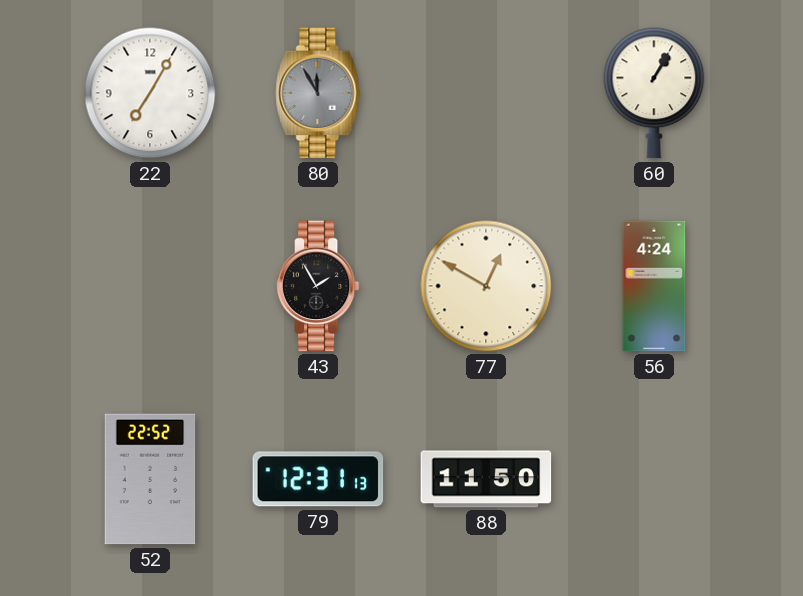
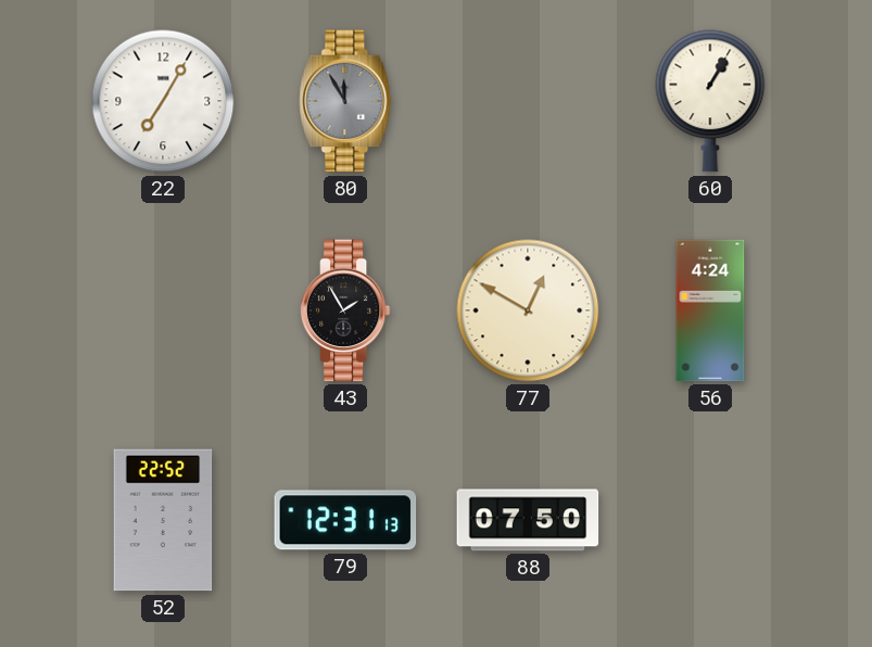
88: 11:50 -> 07:50
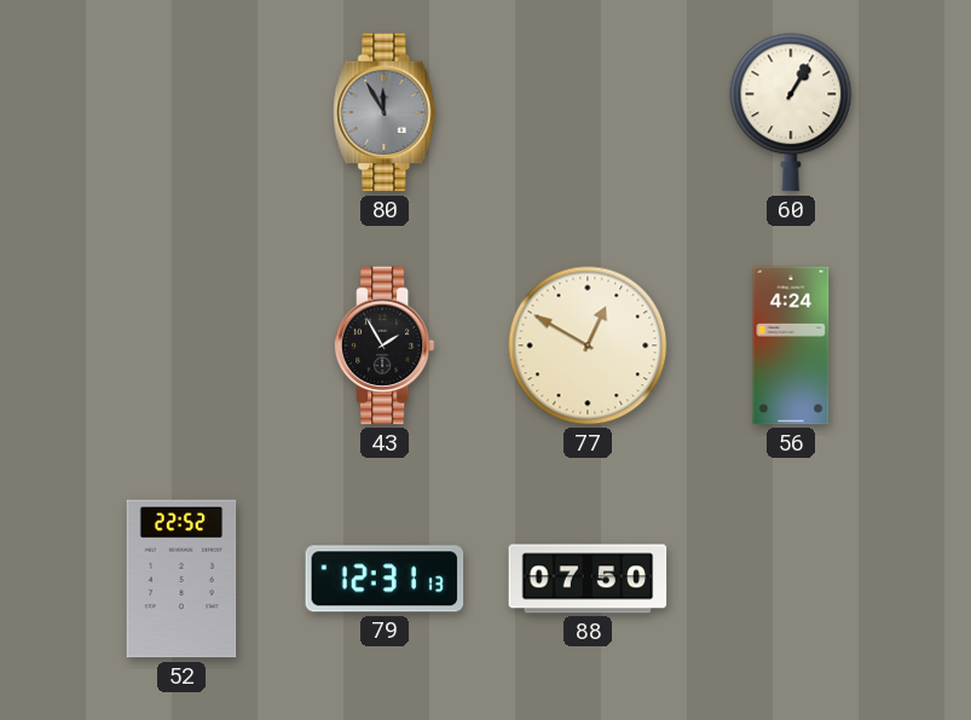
22: 7:05 -> none
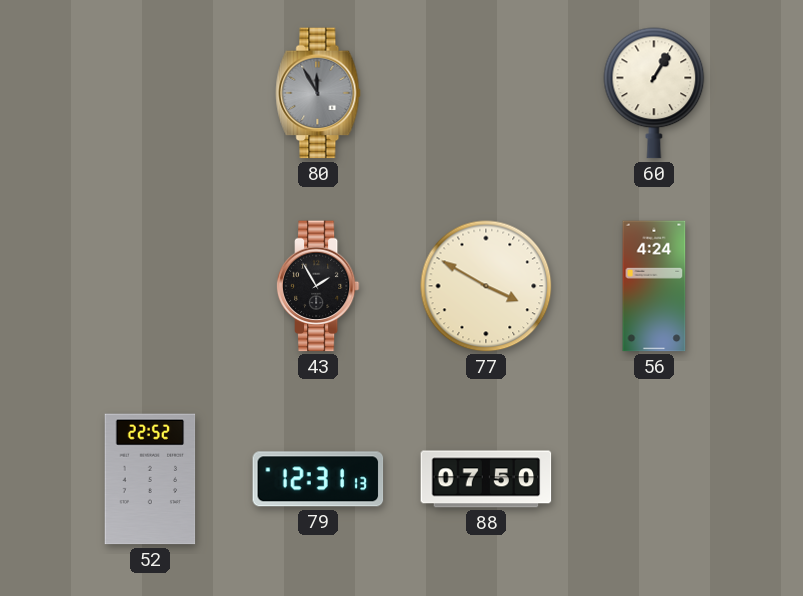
77: 12:50 -> 3:50
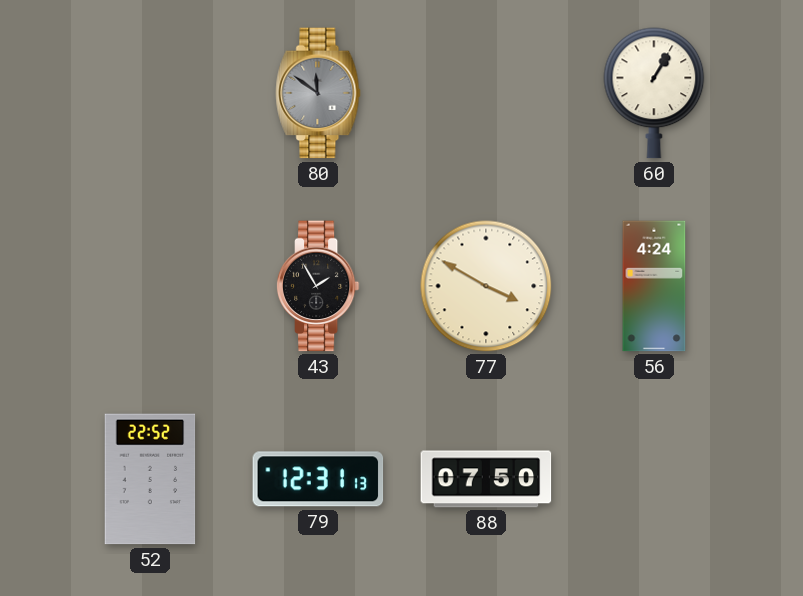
80: 11:55 -> 11:51
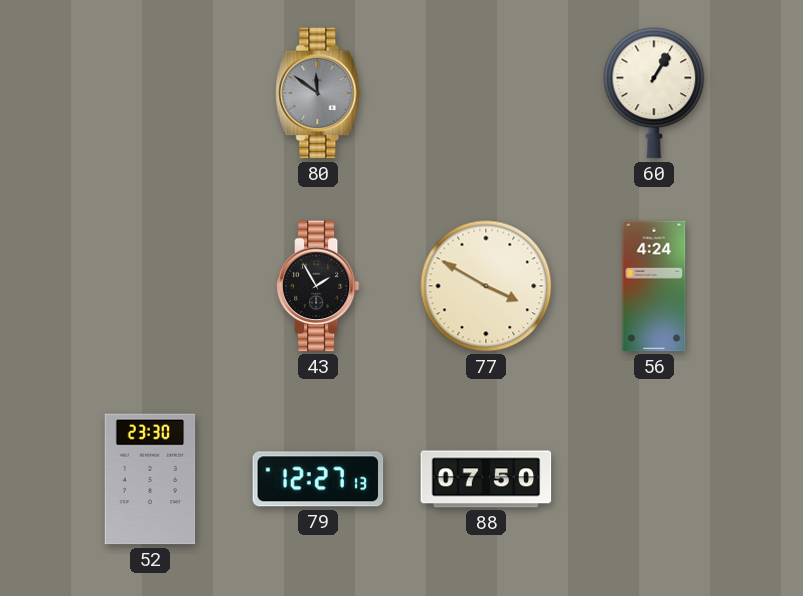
52: 22:52 -> 23:30
79: 12:31 -> 12:27
